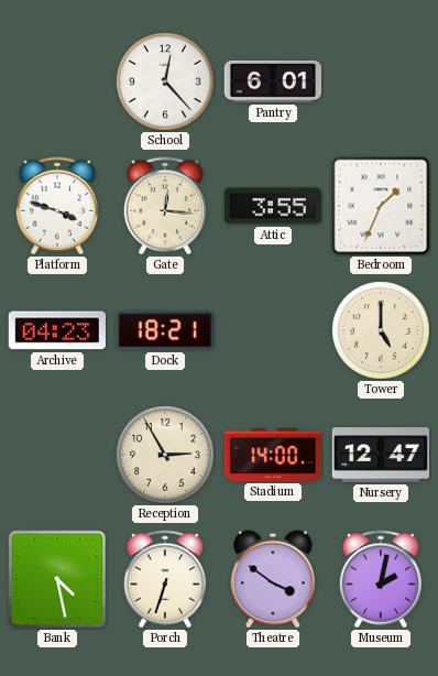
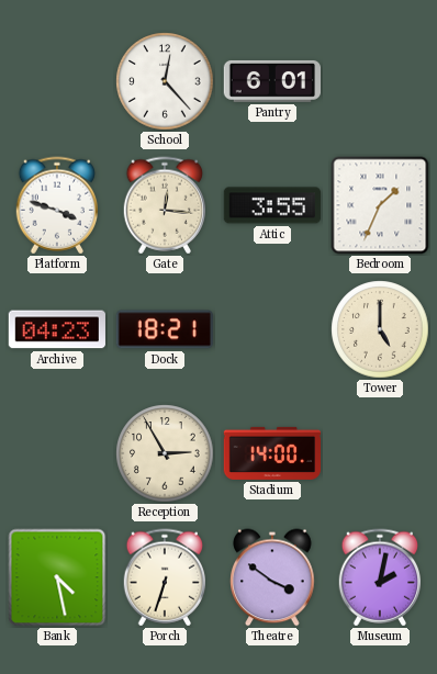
Nursery: 12:47 -> none
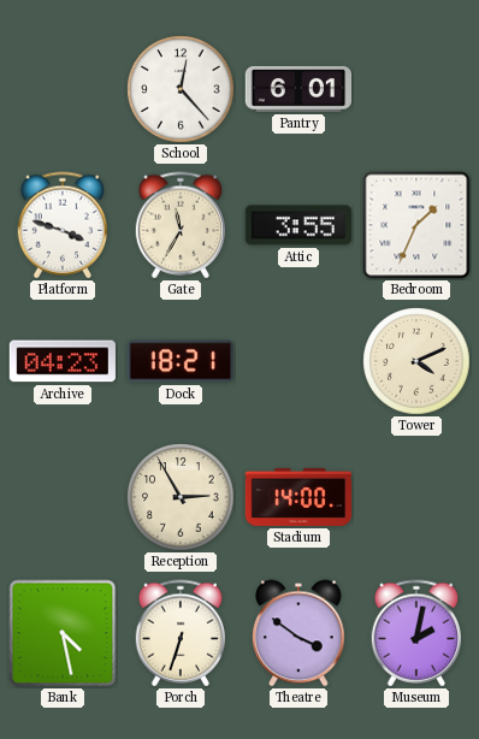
Gate: 12:16 -> 11:35
Tower: 5:00 -> 4:11
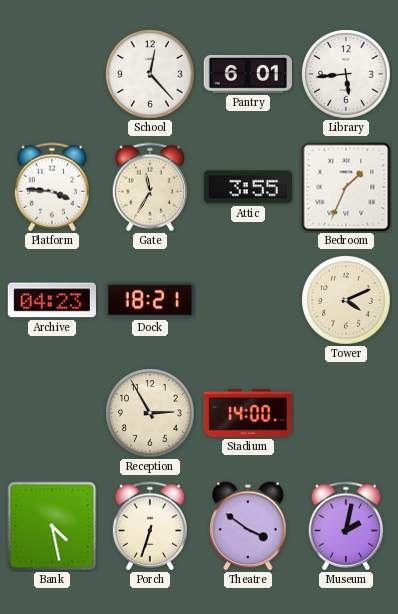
Library: none -> 5:44
Platform: 3:48 -> 3:46
